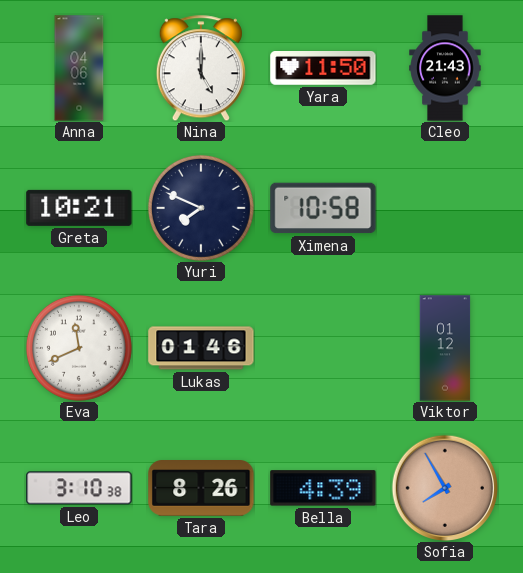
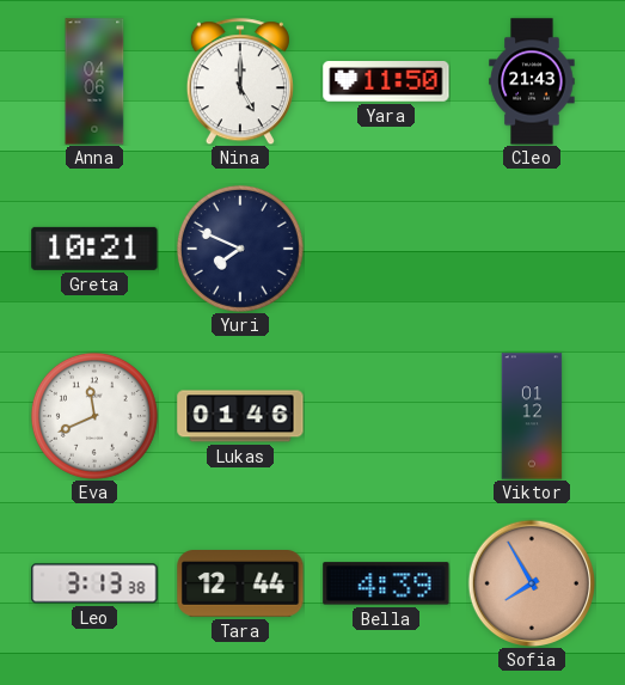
Ximena: 10:58 -> none
Leo: 3:10 -> 3:13
Tara: 8:26 -> 12:44
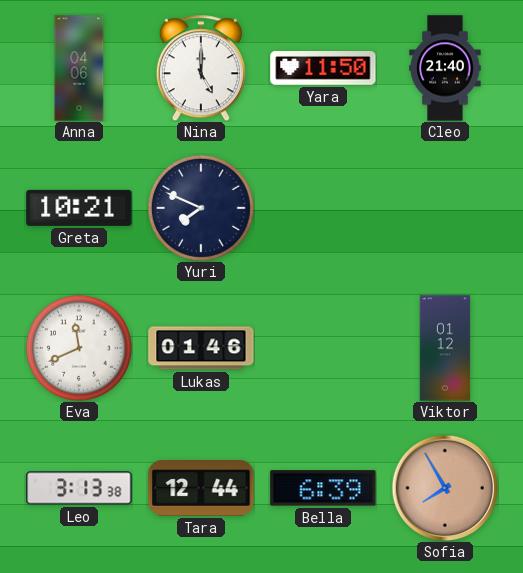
Cleo: 21:43 -> 21:40
Bella: 4:39 -> 6:39
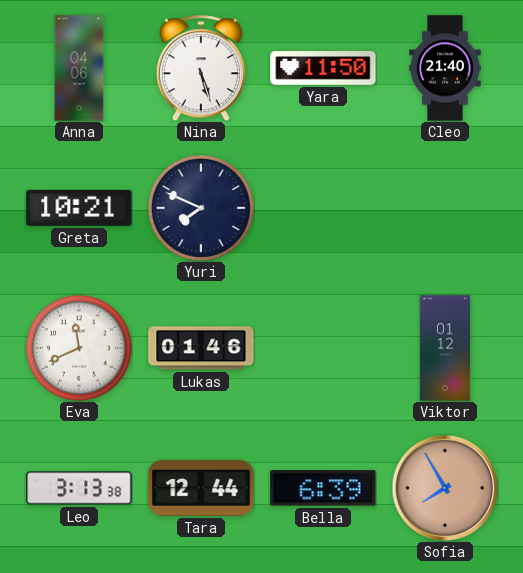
Nina: 5:00 -> 5:27
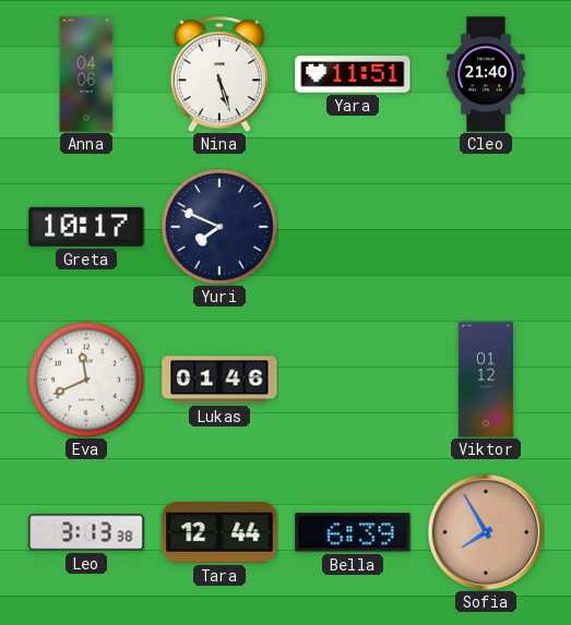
Yara: 11:50 -> 11:51
Greta: 10:21 -> 10:17
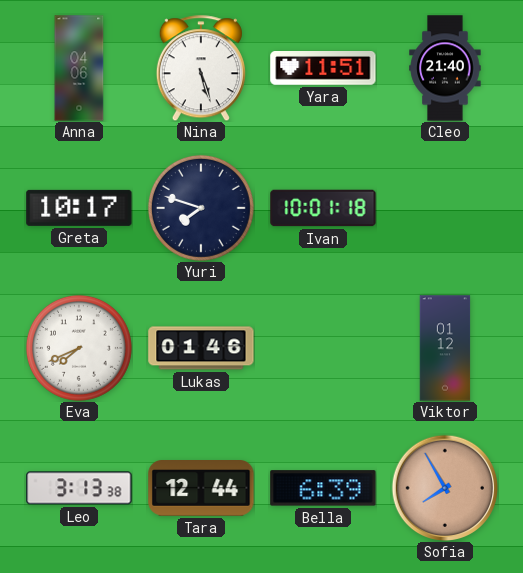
Yuri: 7:49 -> 7:48
Ivan: none -> 10:01
Eva: 11:41 -> 7:41
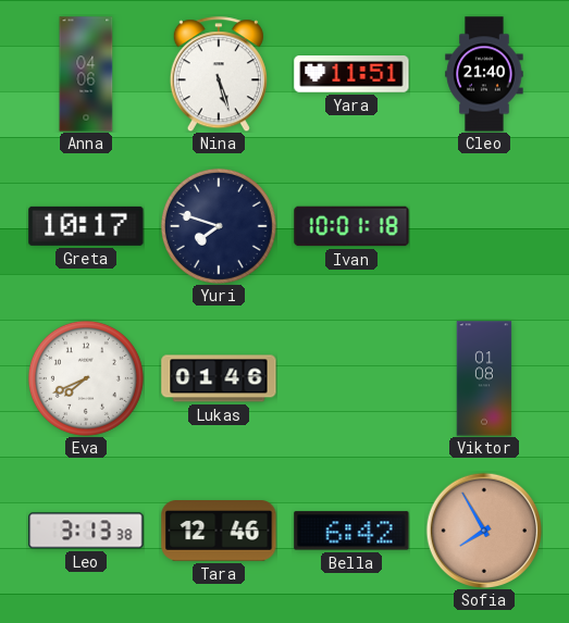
Viktor: 01:12 -> 01:08
Tara: 12:44 -> 12:46
Bella: 6:39 -> 6:42
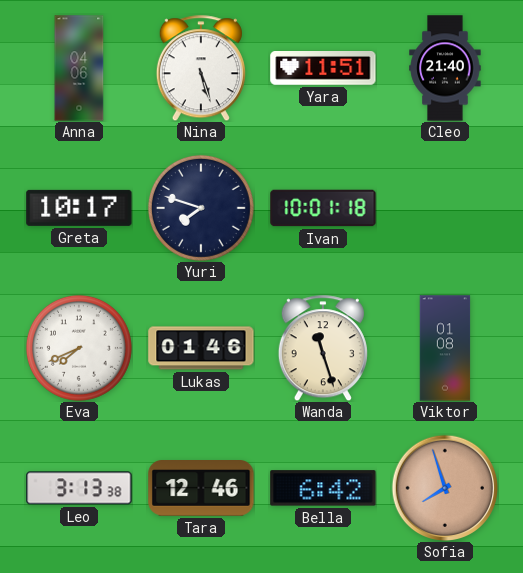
Wanda: none -> 11:27
Sofia: 7:55 -> 7:57
